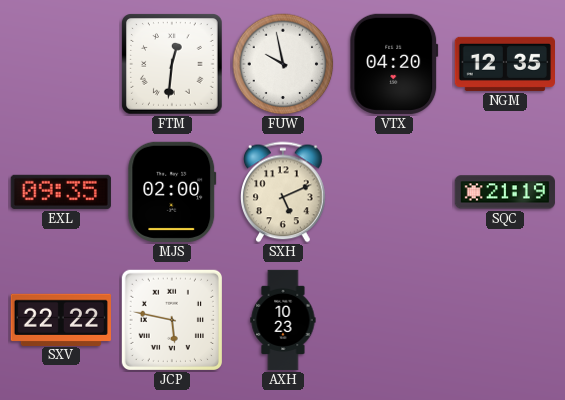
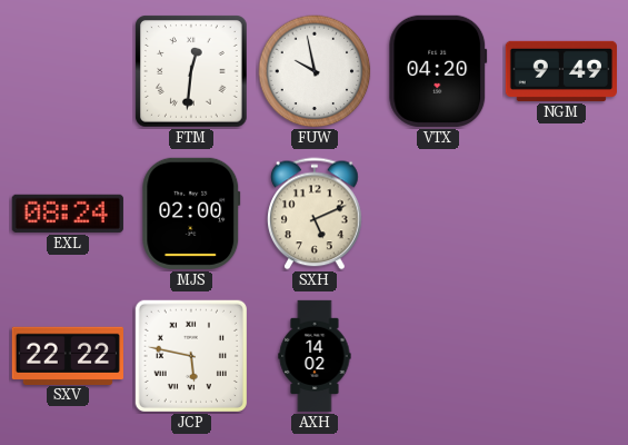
NGM: 12:35 -> 9:49
EXL: 09:35 -> 08:24
SQC: 21:19 -> none
AXH: 10:23 -> 14:02
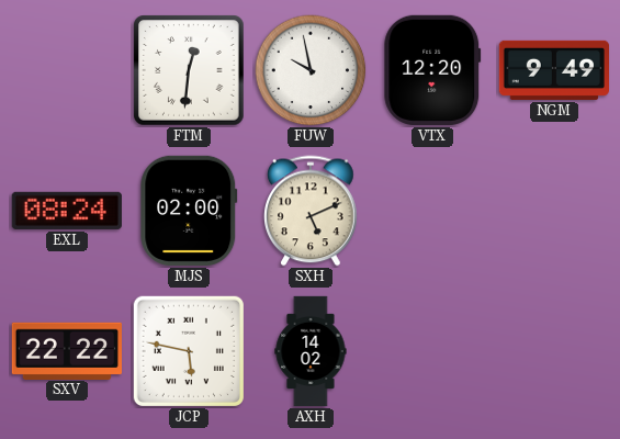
VTX: 04:20 -> 12:20
